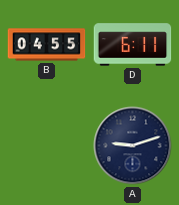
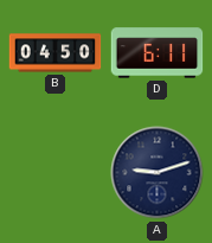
B: 04:55 -> 04:50
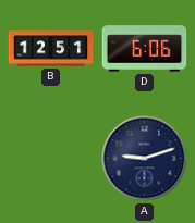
B: 04:50 -> 12:51
D: 6:11 -> 6:06
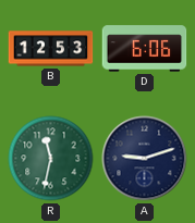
B: 12:51 -> 12:53
R: none -> 11:32
